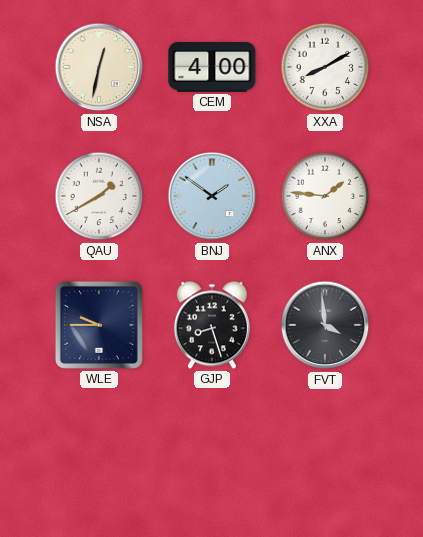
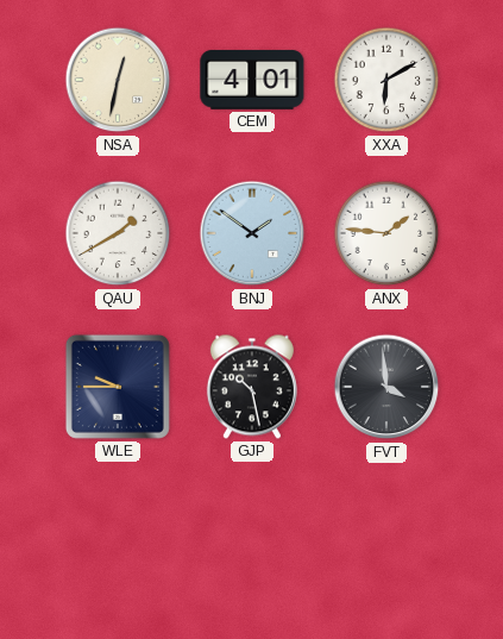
CEM: 4:00 -> 4:01
XXA: 8:10 -> 6:10
GJP: 8:27 -> 10:28
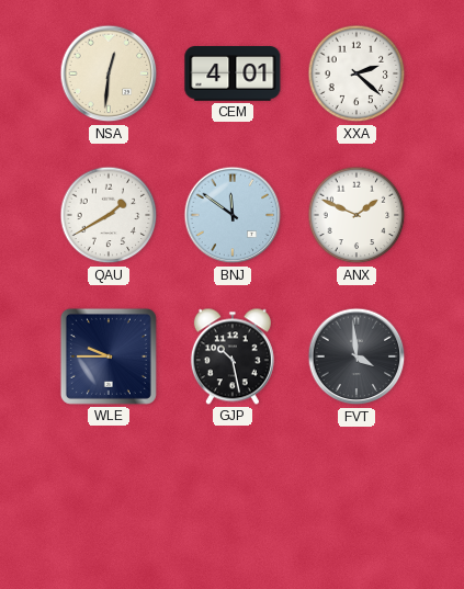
NSA: 12:32 -> 12:31
XXA: 6:10 -> 2:22
BNJ: 1:51 -> 11:51
ANX: 1:46 -> 1:49
